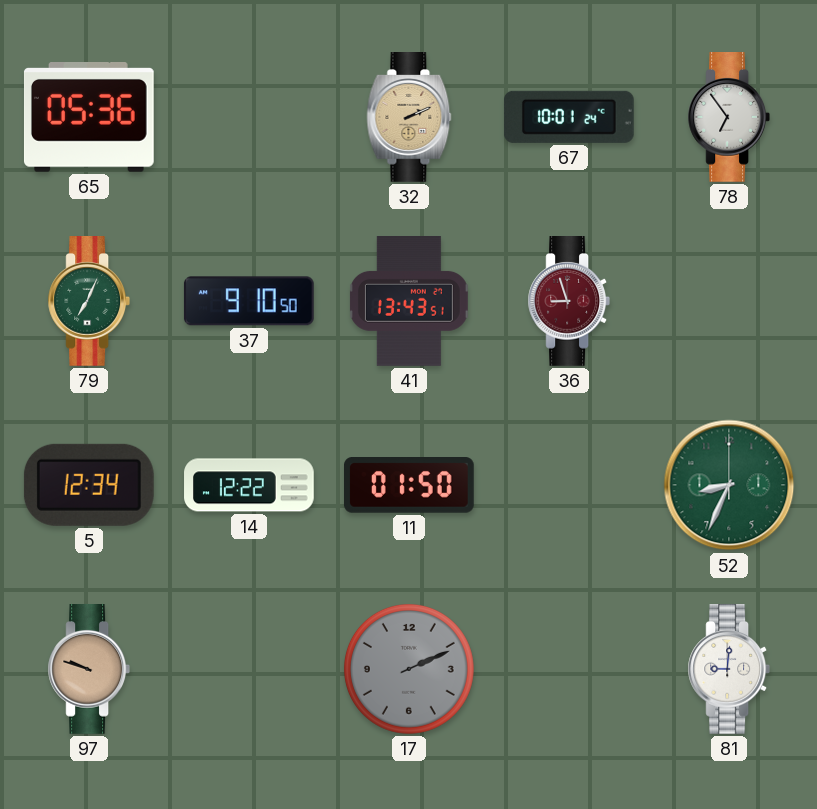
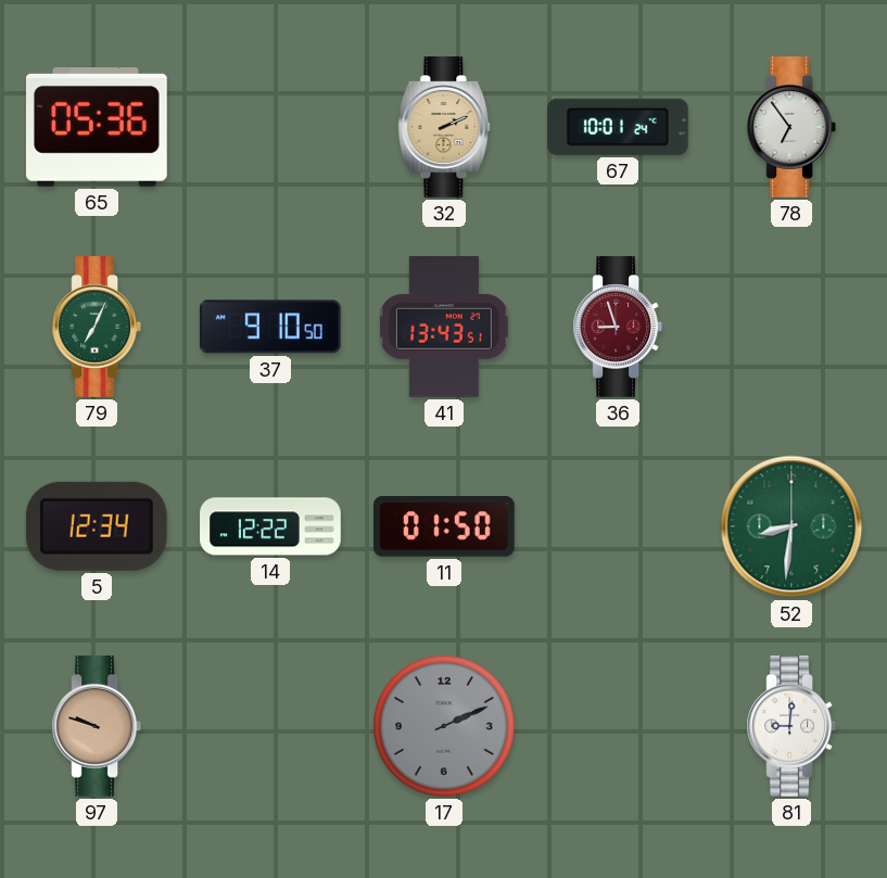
52: 8:34 -> 8:31
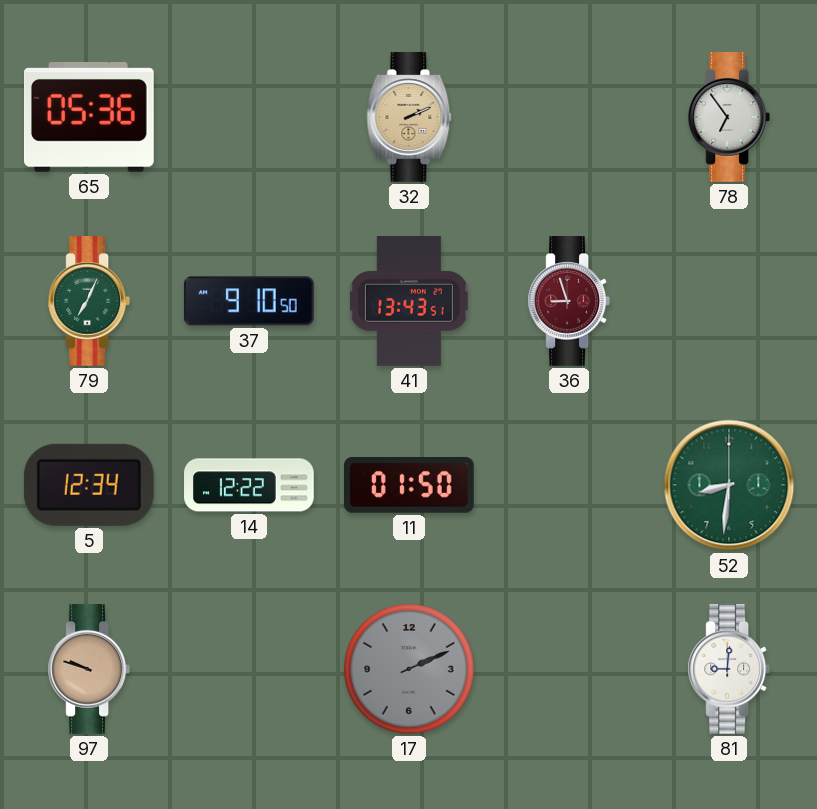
67: 10:01 -> none
